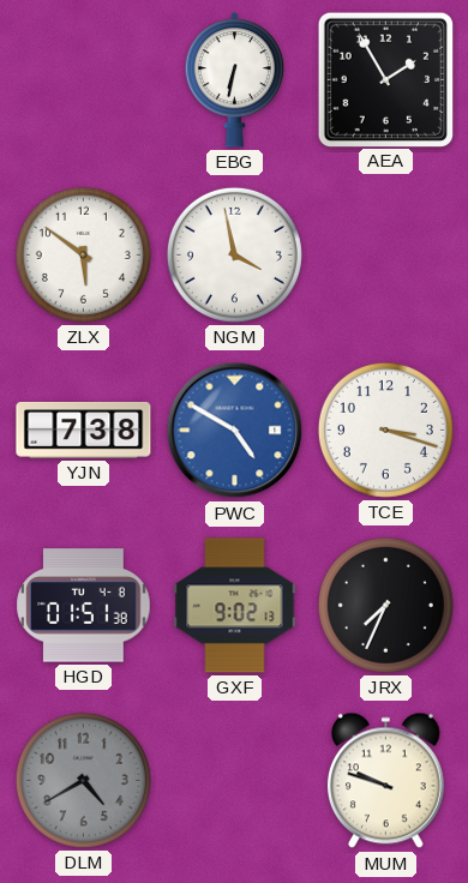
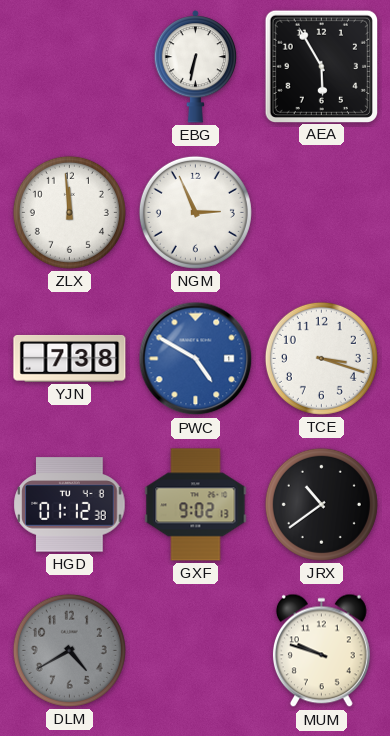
AEA: 1:55 -> 5:55
ZLX: 5:51 -> 11:59
NGM: 3:58 -> 2:56
HGD: 01:51 -> 01:12
JRX: 7:34 -> 10:39
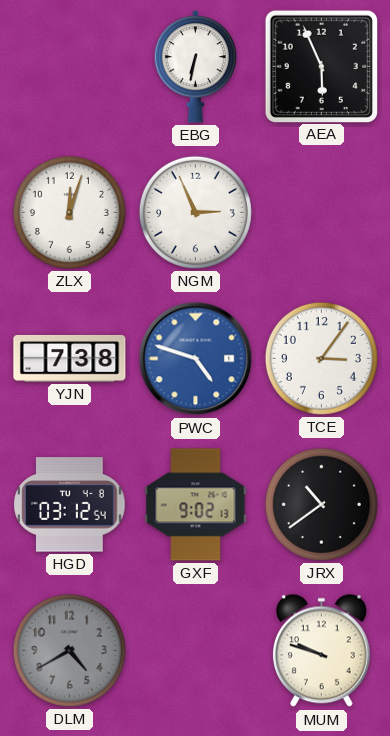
AEA: 5:55 -> 5:56
ZLX: 11:59 -> 12:03
PWC: 4:50 -> 4:48
TCE: 3:18 -> 3:06
HGD: 01:12 -> 03:12
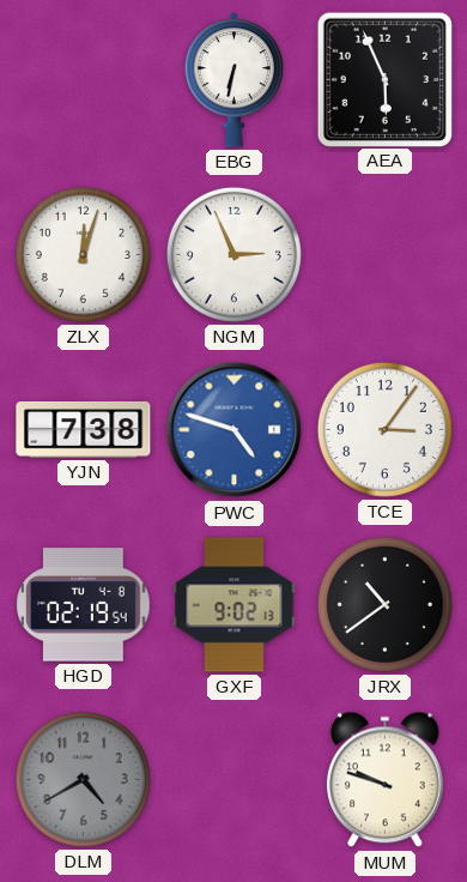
HGD: 03:12 -> 02:19
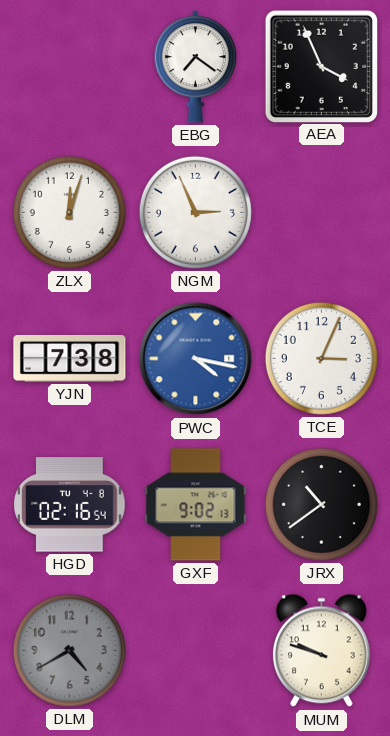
EBG: 6:32 -> 7:21
AEA: 5:56 -> 3:56
PWC: 4:48 -> 4:17
TCE: 3:06 -> 3:04
HGD: 02:19 -> 02:16
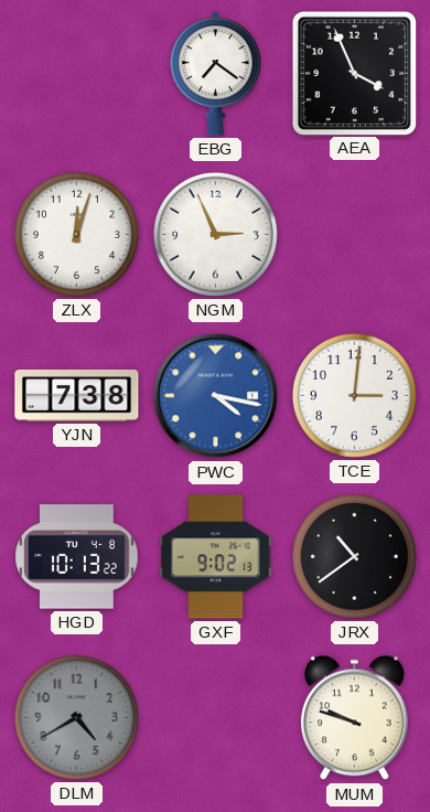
TCE: 3:04 -> 3:01
HGD: 02:16 -> 10:13
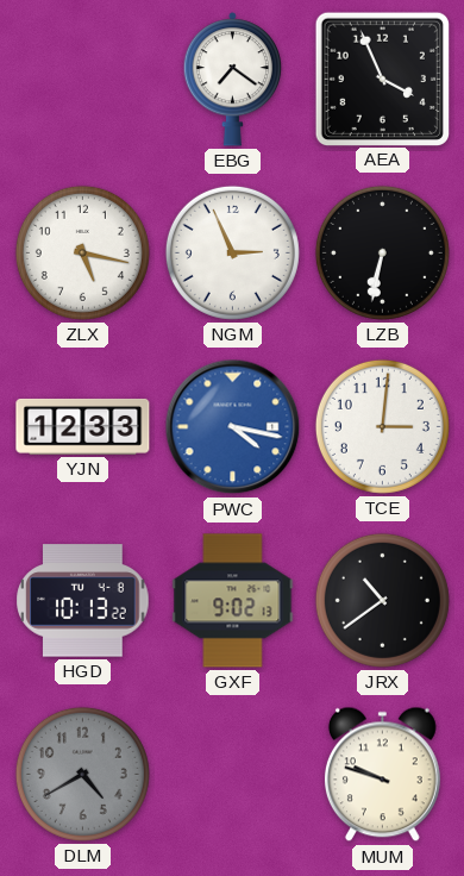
ZLX: 12:03 -> 5:17
LZB: none -> 6:32
YJN: 7:38 -> 12:33
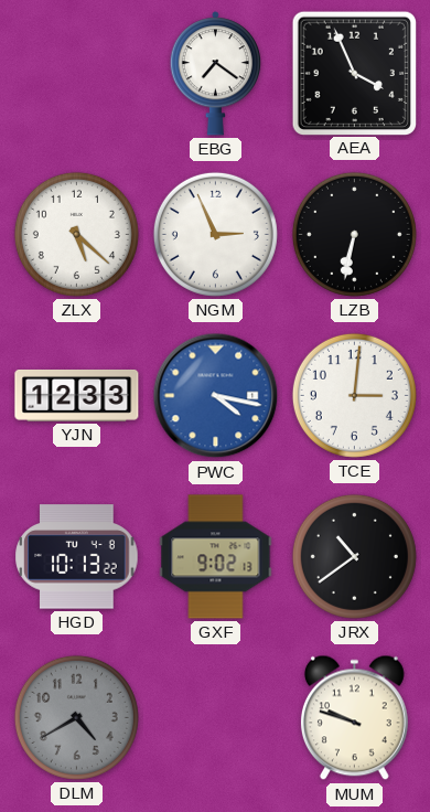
ZLX: 5:17 -> 5:22
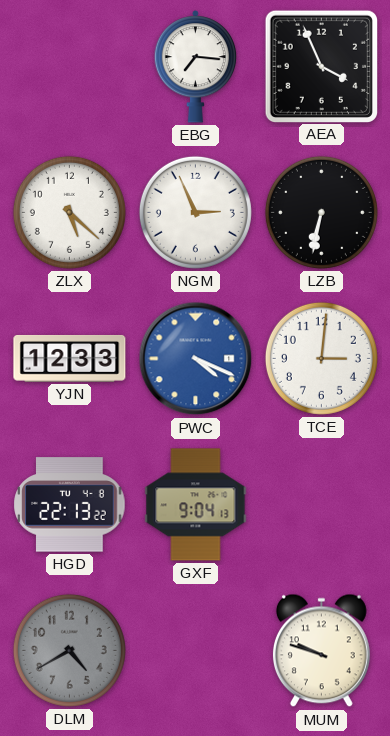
EBG: 7:21 -> 7:16
PWC: 4:17 -> 4:19
HGD: 10:13 -> 22:13
GXF: 9:02 -> 9:04
JRX: 10:39 -> none
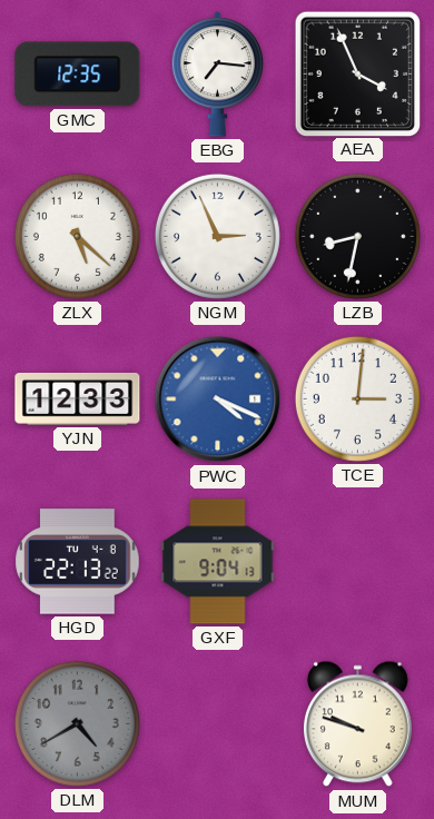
GMC: none -> 12:35
LZB: 6:32 -> 8:32
